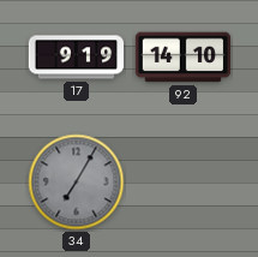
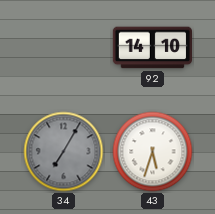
17: 9:19 -> none
43: none -> 5:33
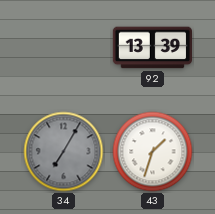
92: 14:10 -> 13:39
43: 5:33 -> 1:33
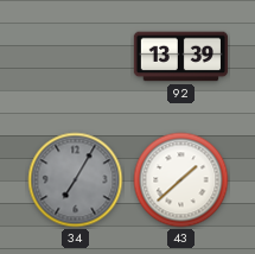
43: 1:33 -> 1:38
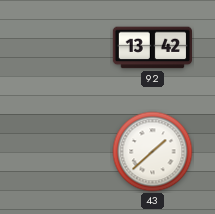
92: 13:39 -> 13:42
34: 7:05 -> none
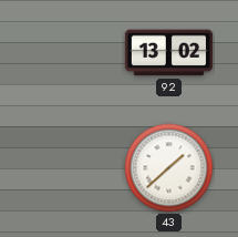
92: 13:42 -> 13:02
